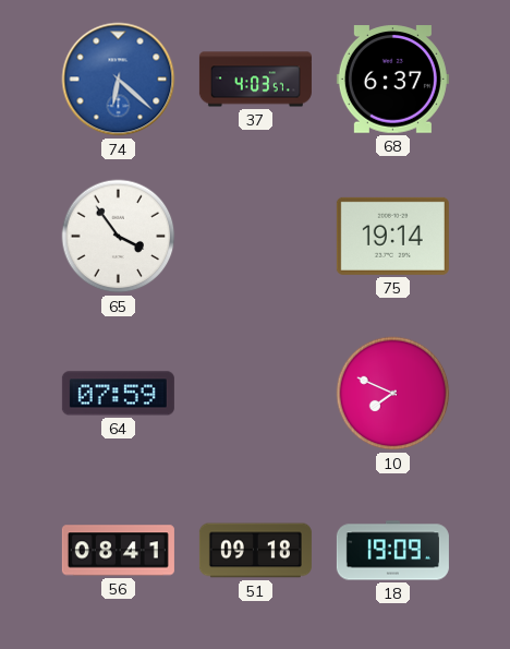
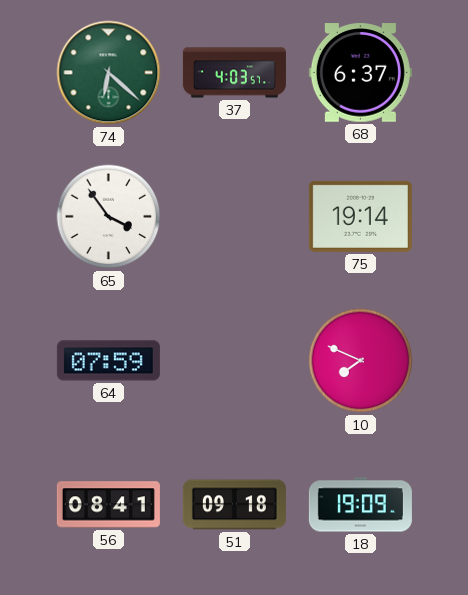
74 dial: blue -> green
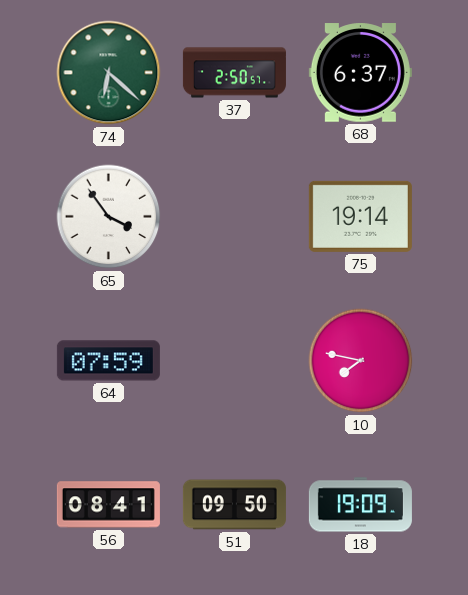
37: 4:03 -> 2:50
10: 7:49 -> 7:47
51: 09:18 -> 09:50
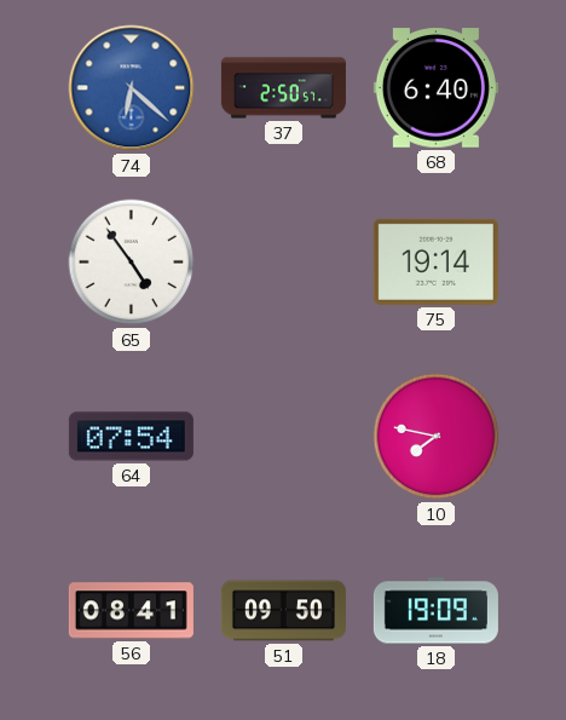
74 dial: green -> blue
68: 6:37 -> 6:40
65: 3:54 -> 4:54
64: 07:59 -> 07:54
